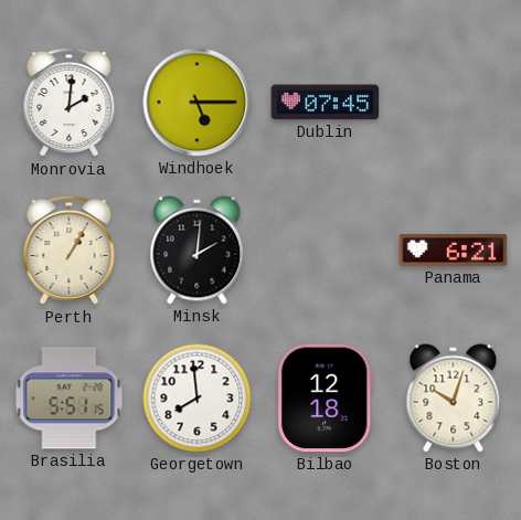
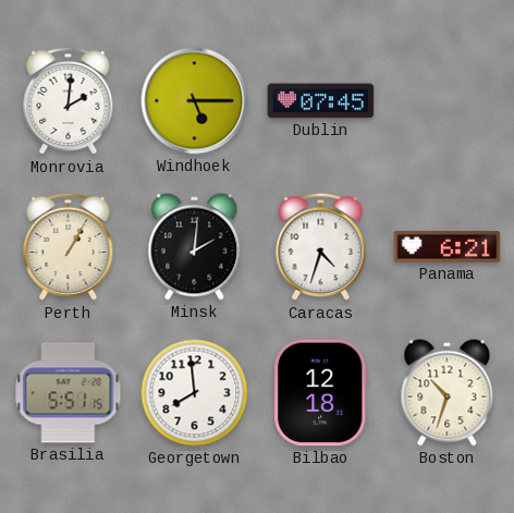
Caracas: none -> 4:33
Boston: 10:03 -> 10:33
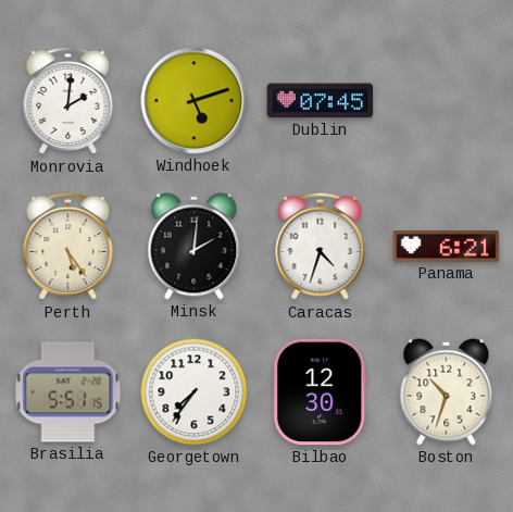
Windhoek: 5:15 -> 5:12
Perth: 1:05 -> 5:24
Georgetown: 7:59 -> 7:36
Bilbao: 12:18 -> 12:30
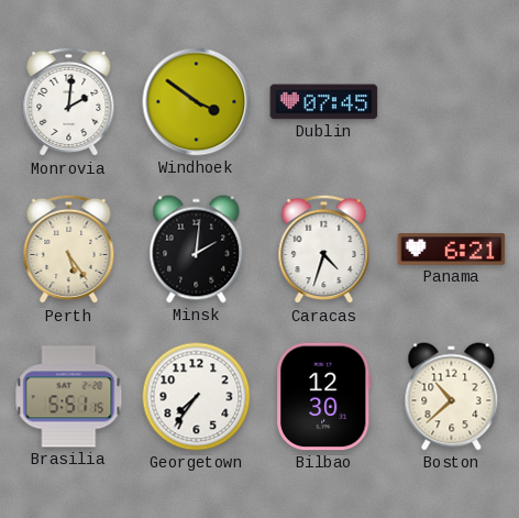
Windhoek: 5:12 -> 3:51
Boston: 10:33 -> 10:38
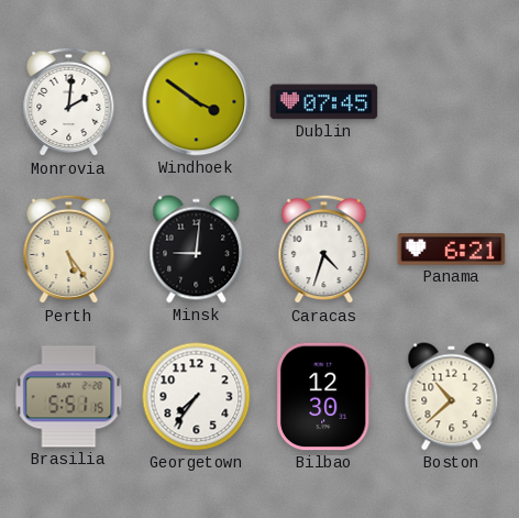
Minsk: 2:01 -> 9:01
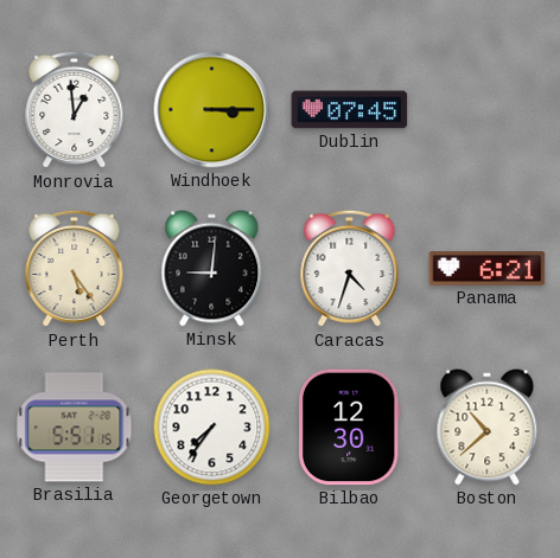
Monrovia: 2:01 -> 12:59
Windhoek: 3:51 -> 3:15
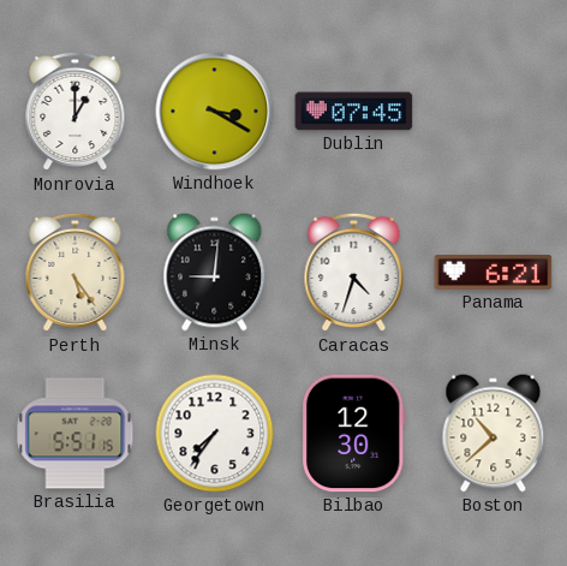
Monrovia: 12:59 -> 1:00
Windhoek: 3:15 -> 3:20
